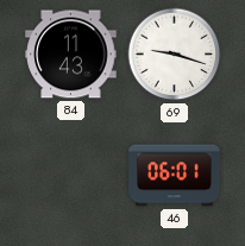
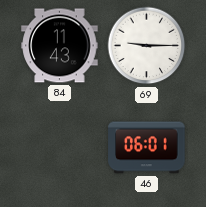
69: 9:18 -> 9:15
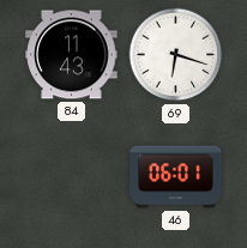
69: 9:15 -> 6:18
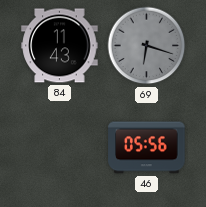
69 dial: white -> grey
46: 06:01 -> 05:56
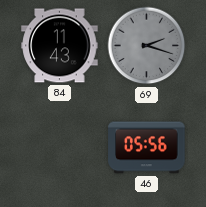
69: 6:18 -> 2:18
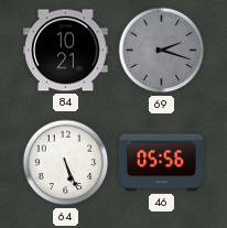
84: 11:43 -> 10:21
64: none -> 5:26
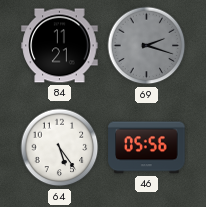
84: 10:21 -> 11:21
64: 5:26 -> 5:24
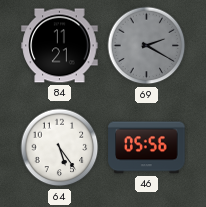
69: 2:18 -> 2:20
